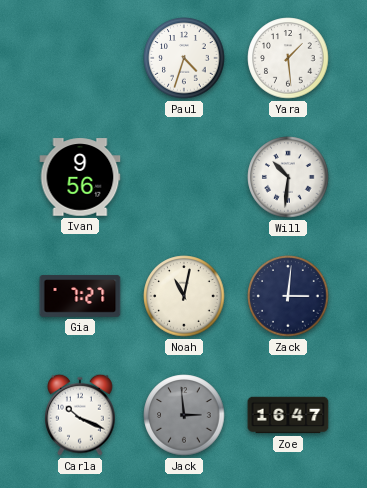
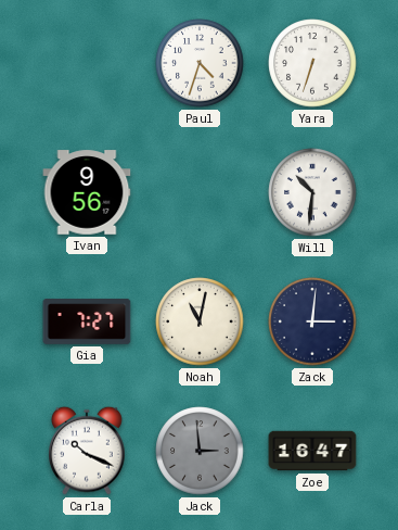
Yara: 1:29 -> 6:33
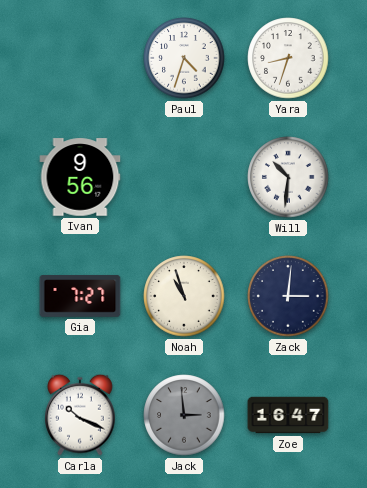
Yara: 6:33 -> 8:33
Noah: 11:02 -> 10:57
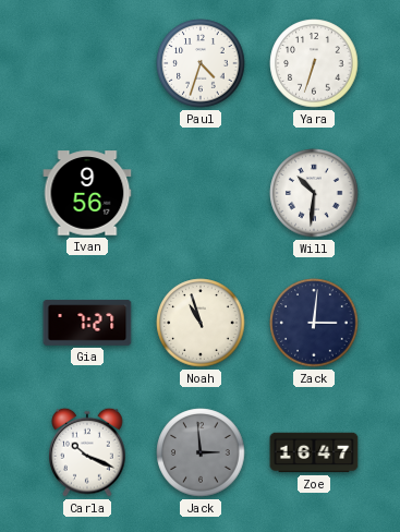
Yara: 8:33 -> 6:33
